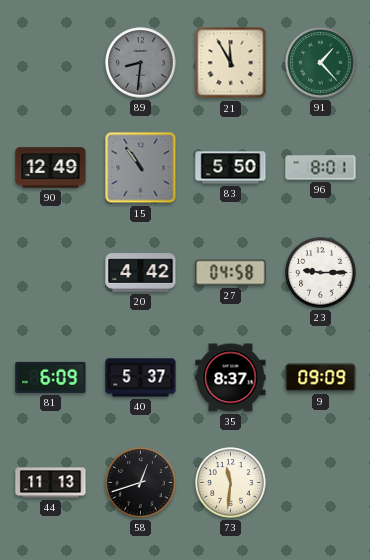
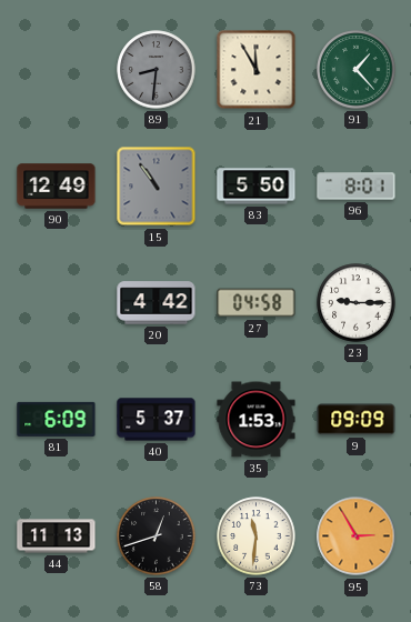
35: 8:37 -> 1:53
95: none -> 2:55
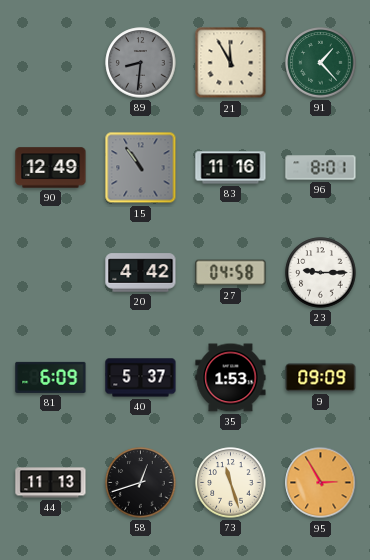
83: 5:50 -> 11:16
73: 11:31 -> 11:27
